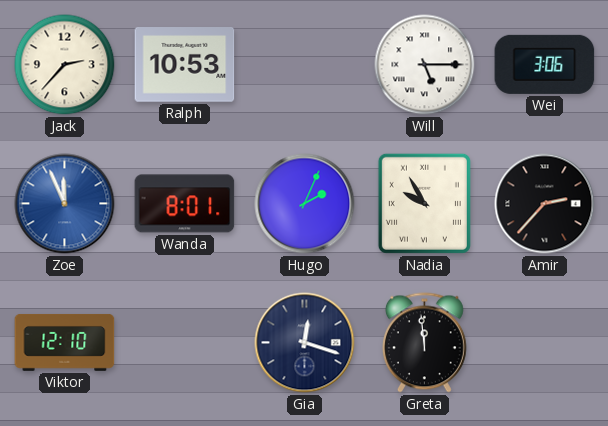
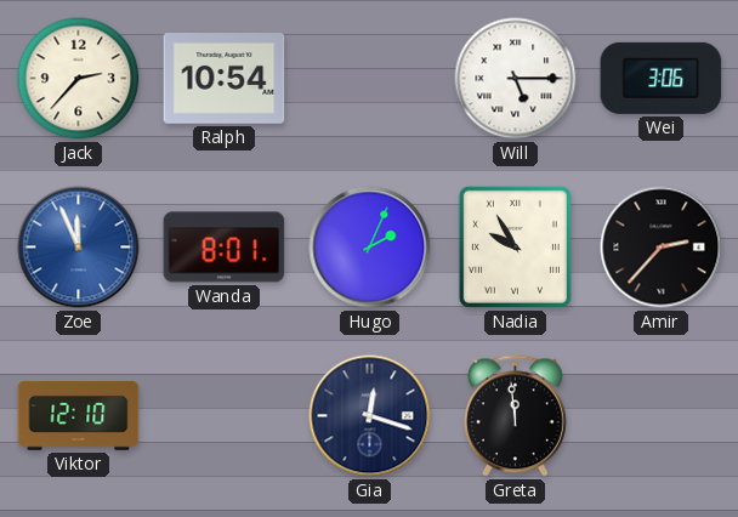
Ralph: 10:53 -> 10:54
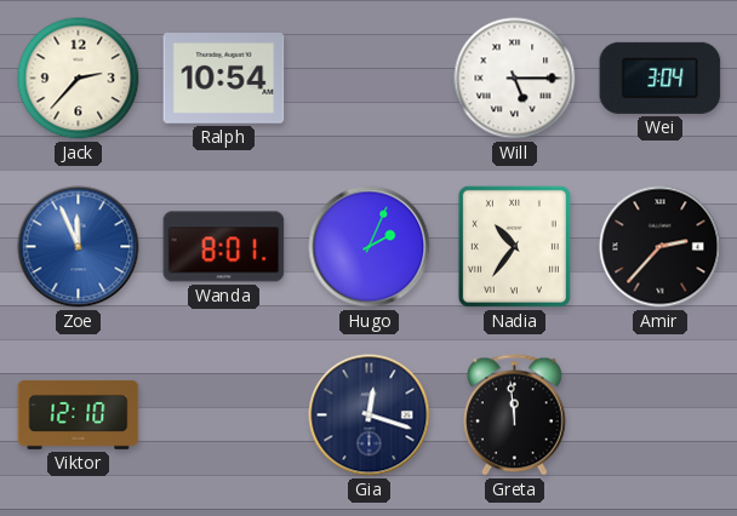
Wei: 3:06 -> 3:04
Nadia: 9:55 -> 10:36
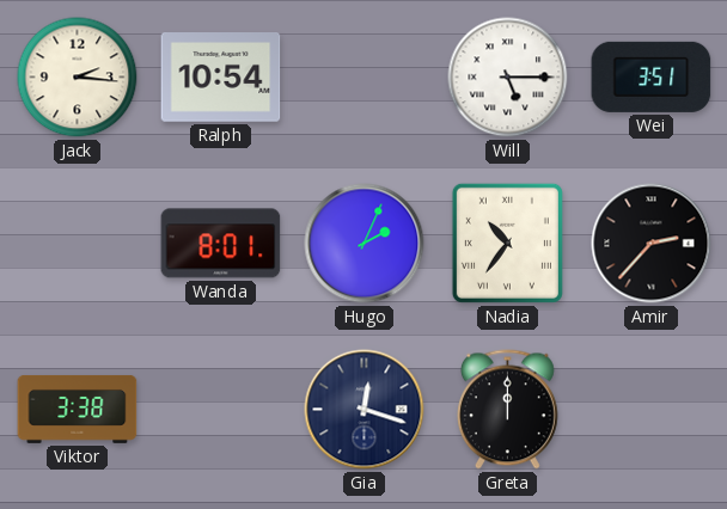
Jack: 2:37 -> 2:16
Wei: 3:04 -> 3:51
Zoe: 11:56 -> none
Viktor: 12:10 -> 3:38
Greta: 11:59 -> 12:00
